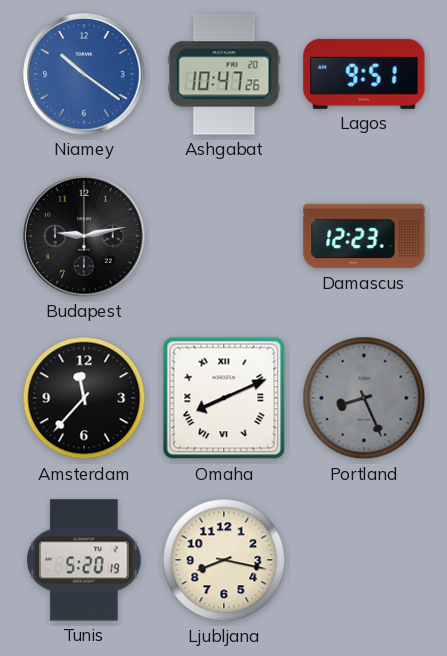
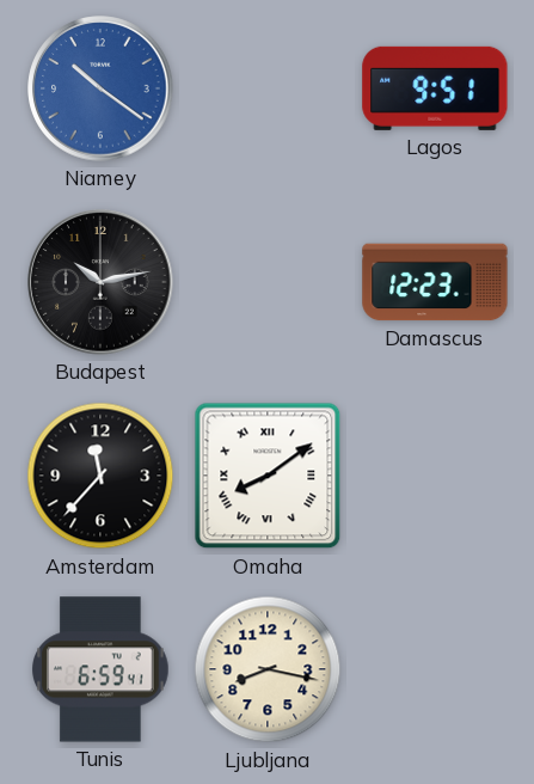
Ashgabat: 10:47 -> none
Budapest: 9:13 -> 10:13
Omaha: 8:11 -> 8:09
Portland: 8:26 -> none
Tunis: 5:20 -> 6:59
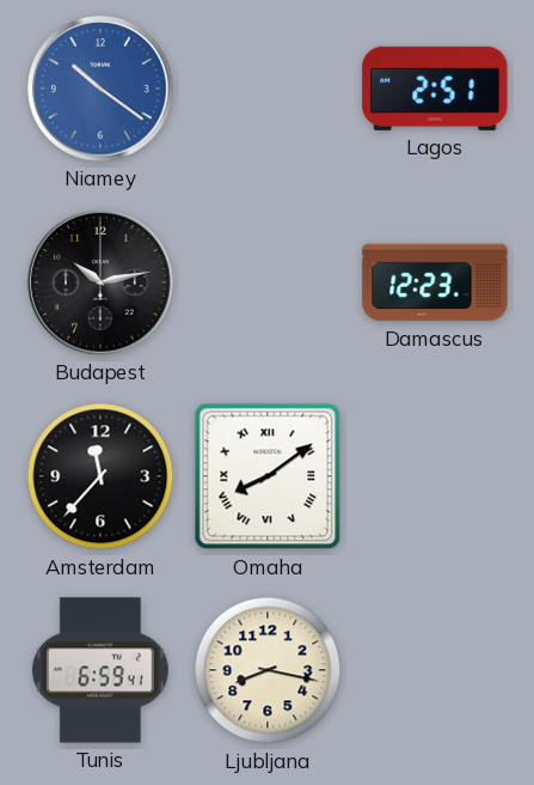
Lagos: 9:51 -> 2:51
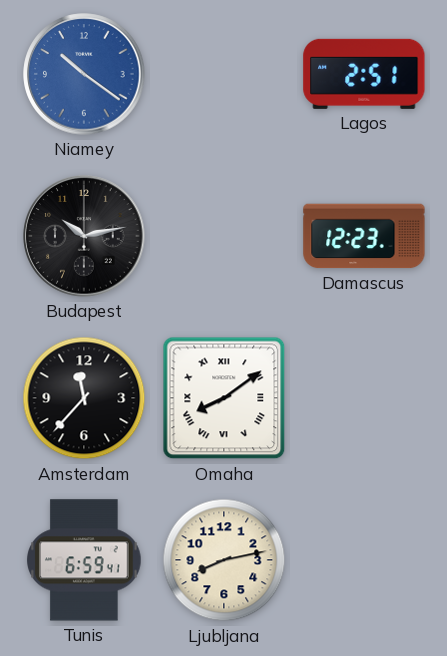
Ljubljana: 8:17 -> 8:13
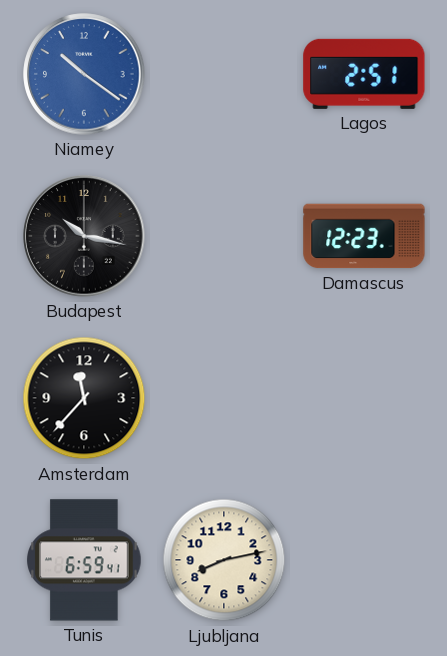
Budapest: 10:13 -> 10:17
Omaha: 8:09 -> none
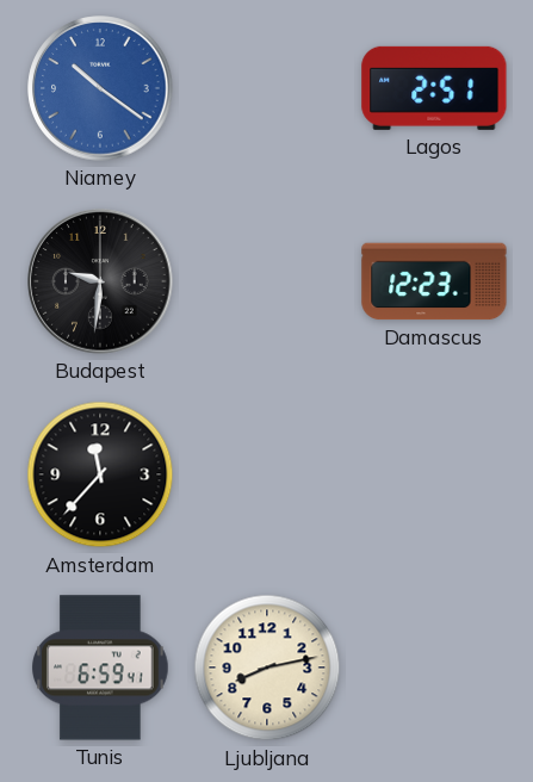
Budapest: 10:17 -> 9:31
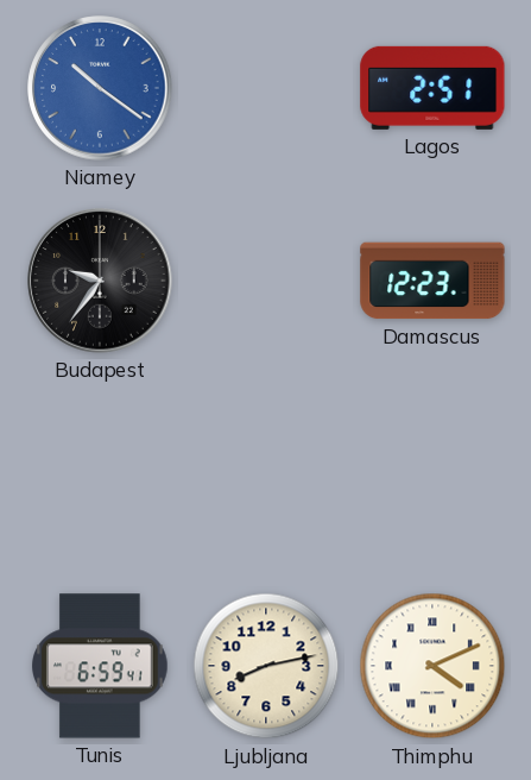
Budapest: 9:31 -> 9:36
Amsterdam: 11:37 -> none
Thimphu: none -> 4:11
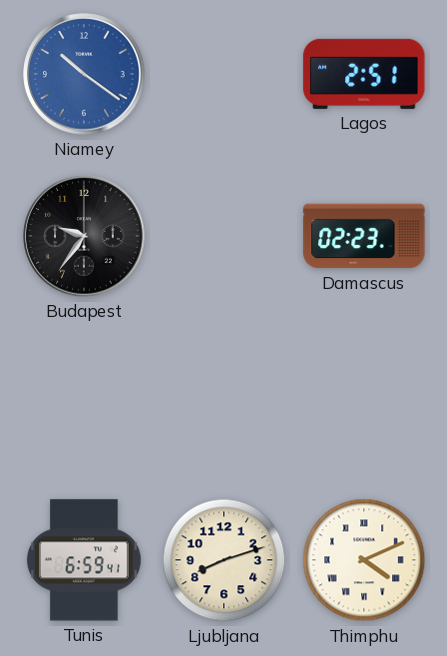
Damascus: 12:23 -> 02:23
Ljubljana: 8:13 -> 8:12
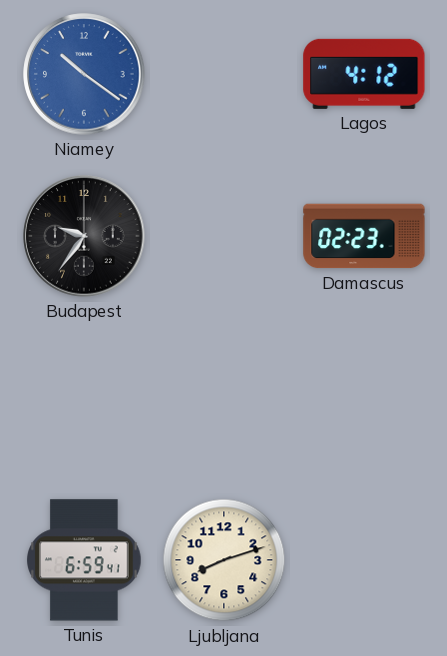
Lagos: 2:51 -> 4:12
Thimphu: 4:11 -> none
